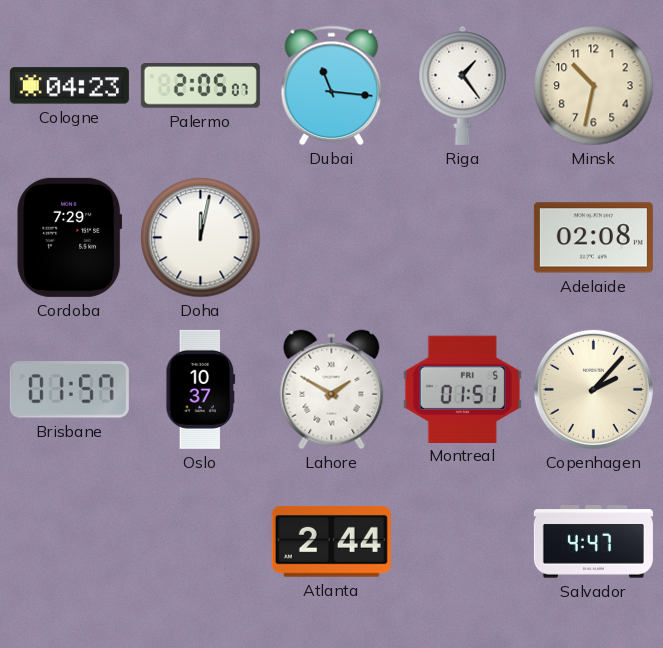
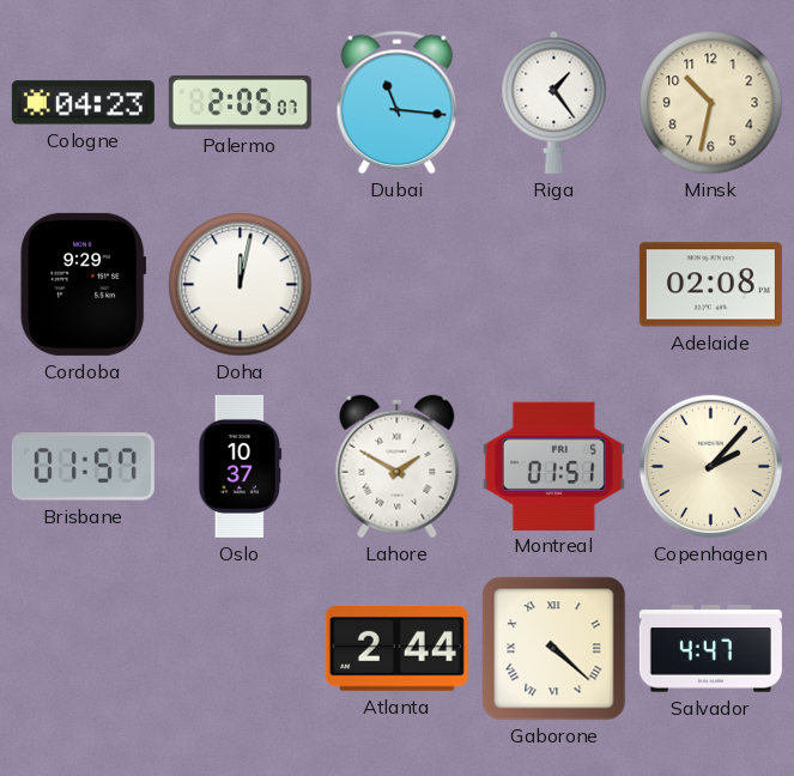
Cordoba: 7:29 -> 9:29
Gaborone: none -> 4:22
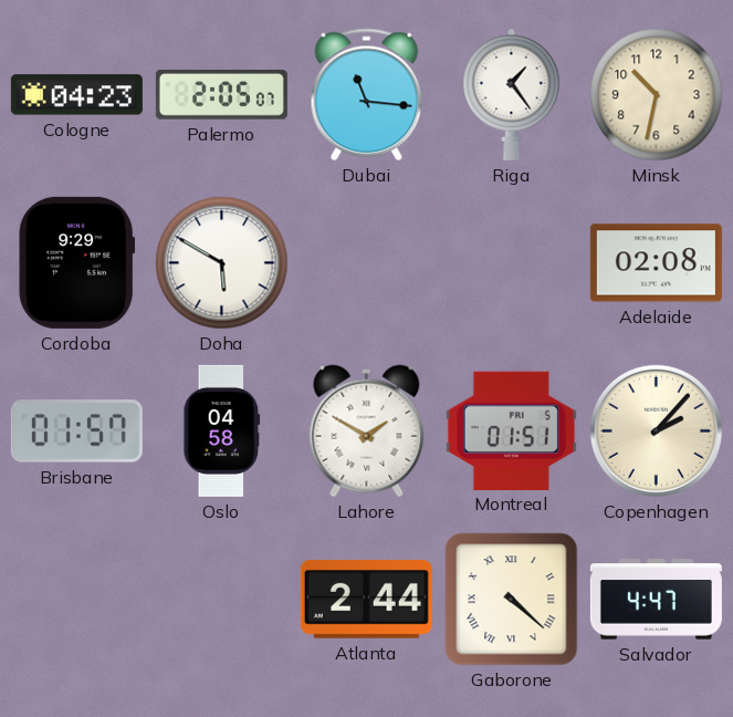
Doha: 12:02 -> 5:50
Oslo: 10:37 -> 04:58
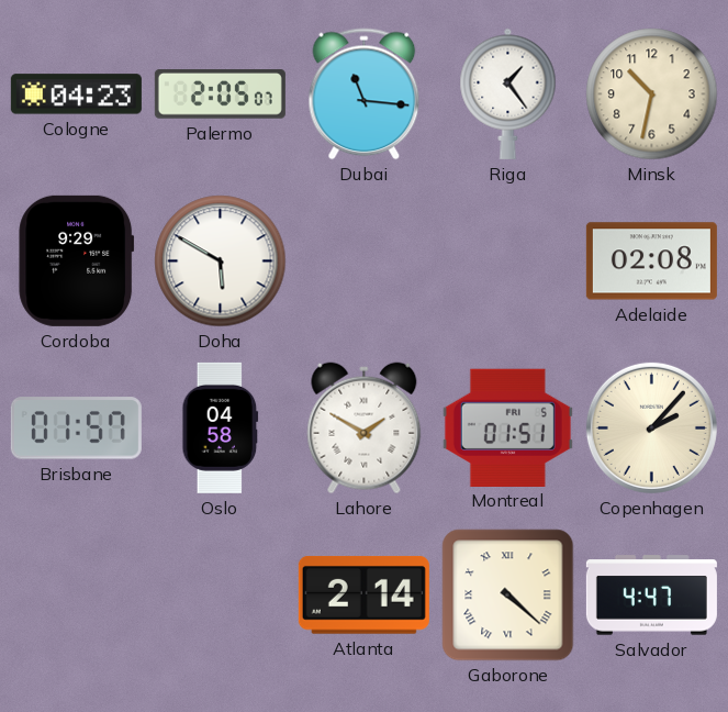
Atlanta: 2:44 -> 2:14
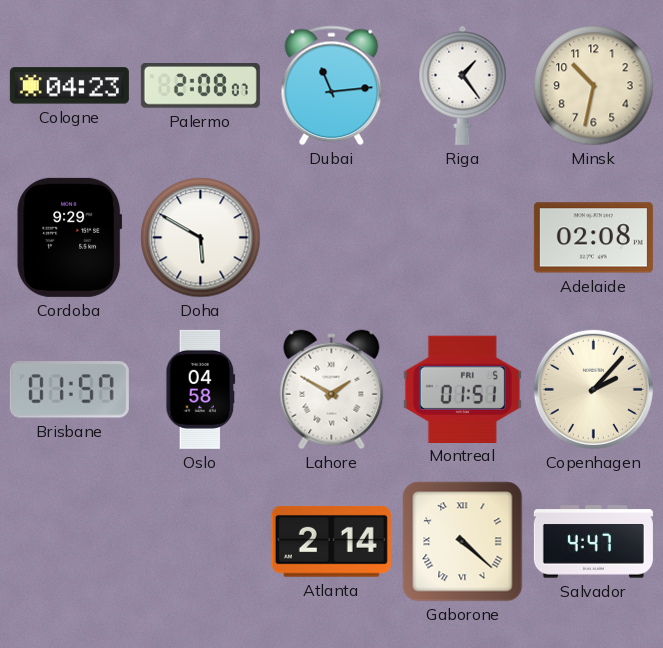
Palermo: 2:05 -> 2:08
Dubai: 11:16 -> 11:14
